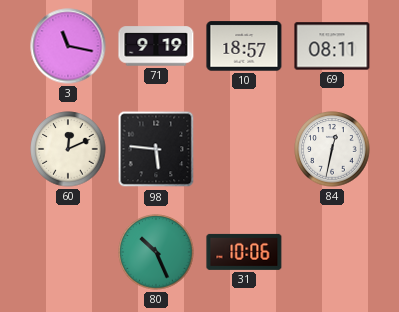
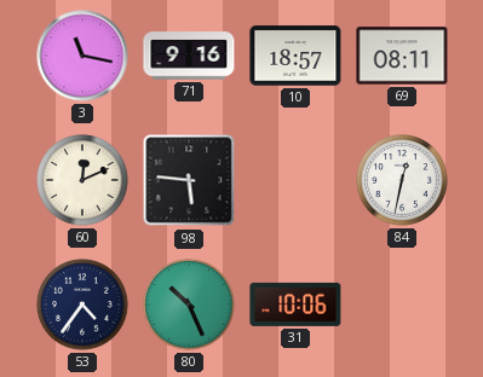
71: 9:19 -> 9:16
53: none -> 4:36
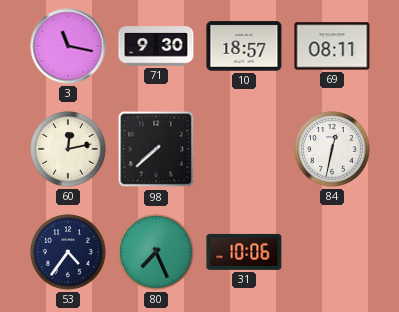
71: 9:16 -> 9:30
60: 12:11 -> 12:13
98: 5:46 -> 7:38
80: 10:26 -> 7:26
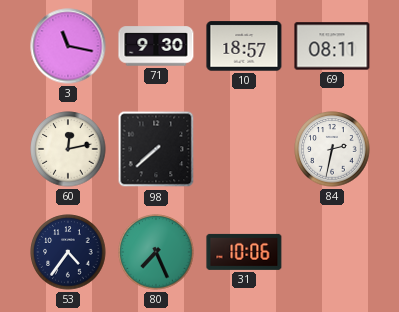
84: 12:32 -> 2:32
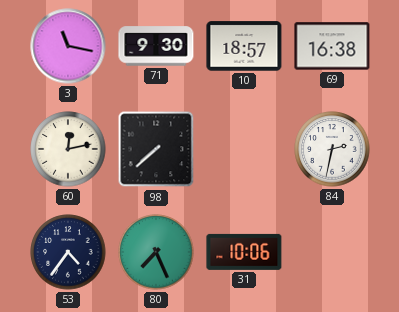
69: 08:11 -> 16:38
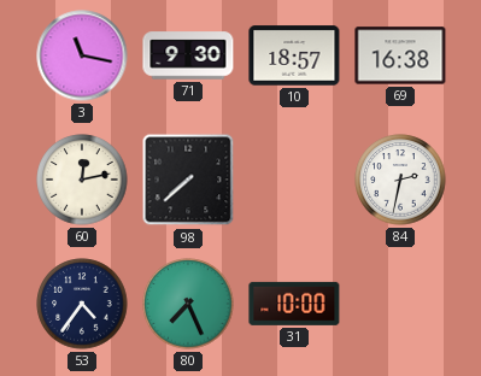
31: 10:06 -> 10:00
